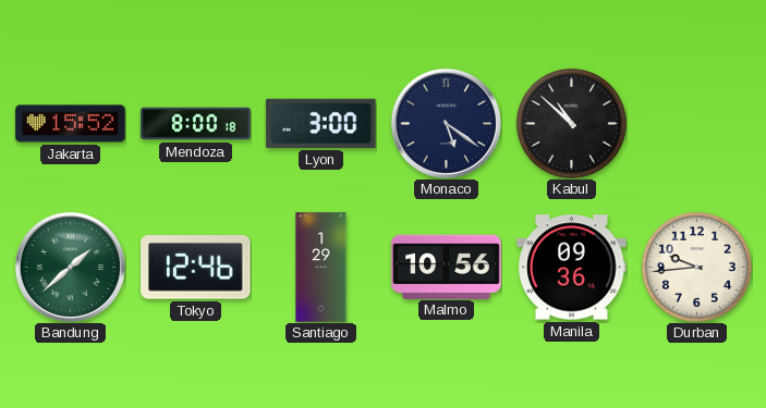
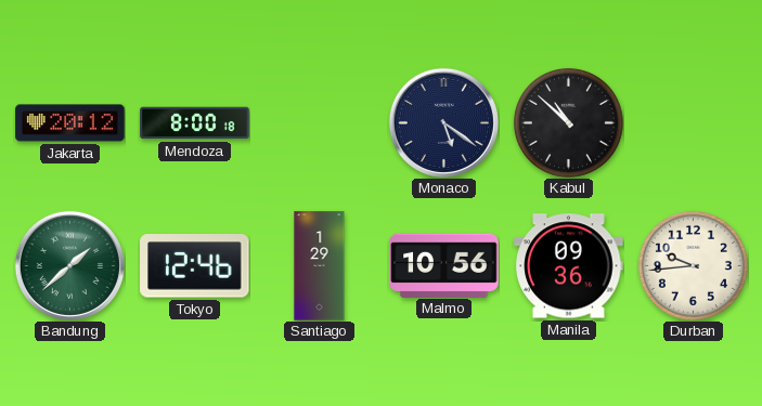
Jakarta: 15:52 -> 20:12
Lyon: 3:00 -> none
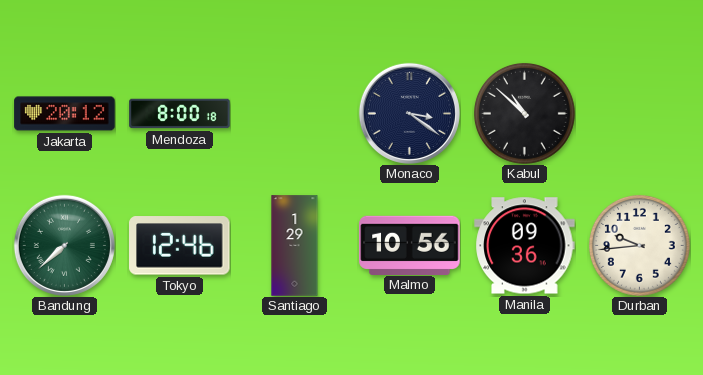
Monaco: 5:21 -> 3:21
Bandung: 1:38 -> 7:38
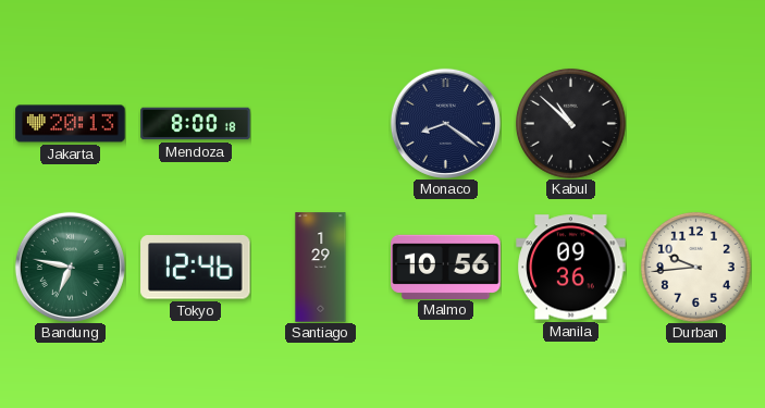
Jakarta: 20:12 -> 20:13
Monaco: 3:21 -> 8:21
Bandung: 7:38 -> 6:47
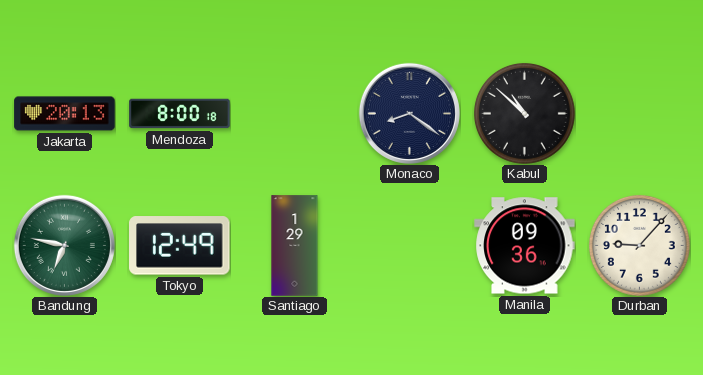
Tokyo: 12:46 -> 12:49
Malmo: 10:56 -> none
Durban: 9:44 -> 9:07
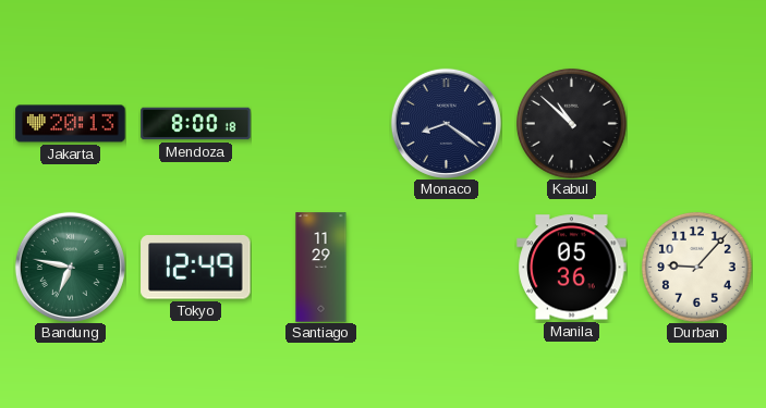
Santiago: 1:29 -> 11:29
Manila: 09:36 -> 05:36
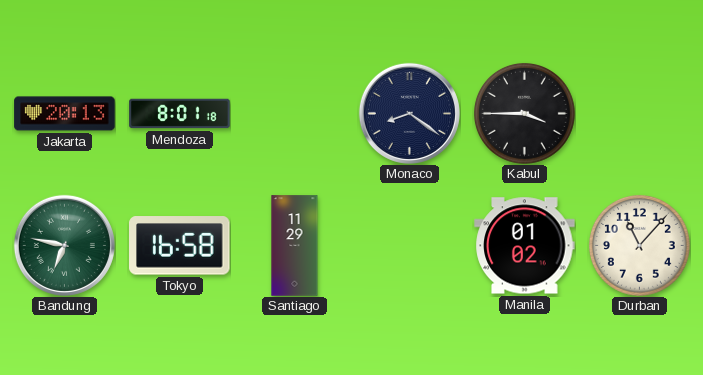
Mendoza: 8:00 -> 8:01
Kabul: 10:52 -> 3:45
Tokyo: 12:49 -> 16:58
Manila: 05:36 -> 01:02
Durban: 9:07 -> 11:07
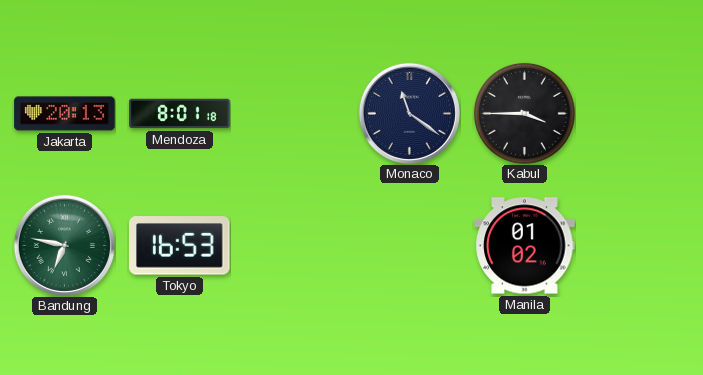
Monaco: 8:21 -> 11:21
Tokyo: 16:58 -> 16:53
Santiago: 11:29 -> none
Durban: 11:07 -> none
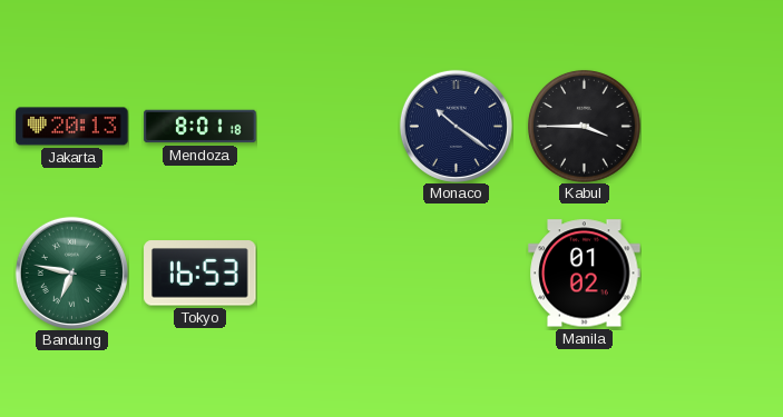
Monaco: 11:21 -> 10:21
